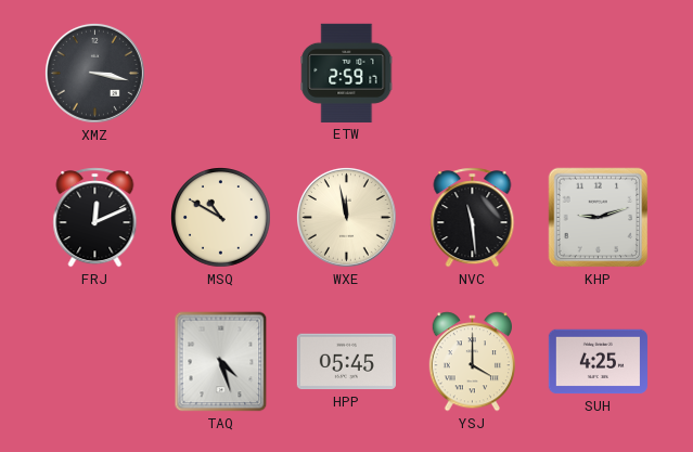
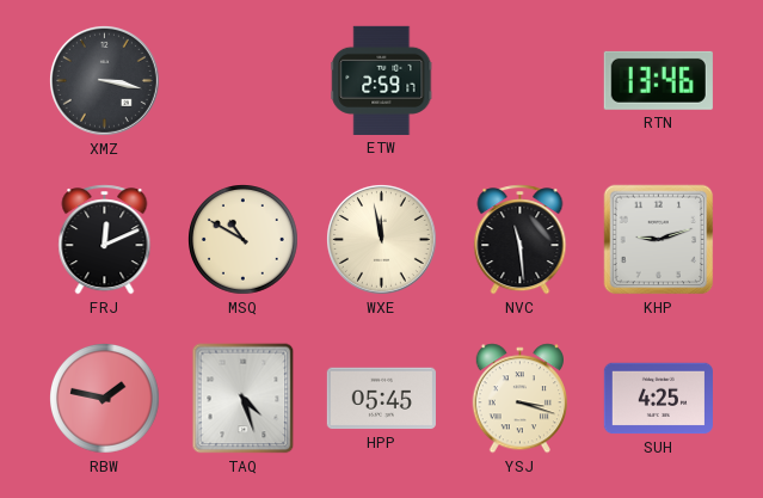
RTN: none -> 13:46
RBW: none -> 1:47
YSJ: 4:00 -> 3:18
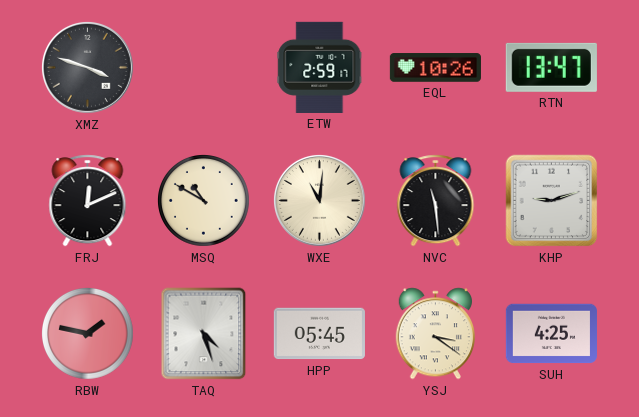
XMZ: 3:17 -> 3:48
EQL: none -> 10:26
RTN: 13:46 -> 13:47
WXE: 11:58 -> 11:01
YSJ: 3:18 -> 3:21
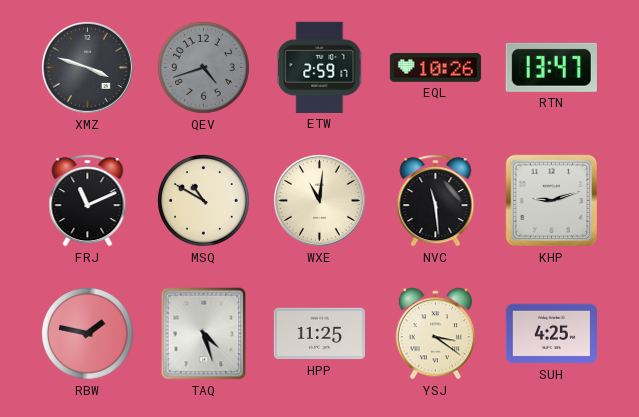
QEV: none -> 4:42
FRJ: 12:11 -> 11:11
HPP: 05:45 -> 11:25
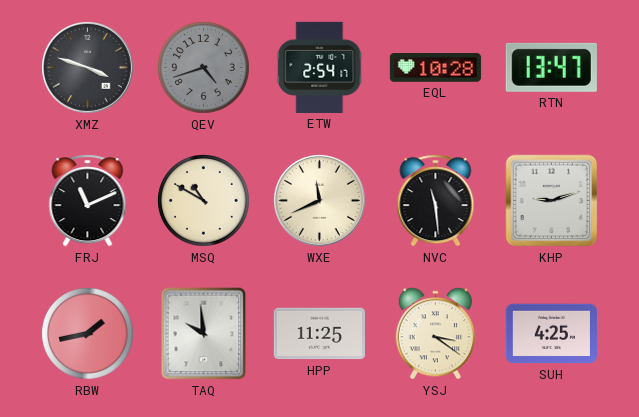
ETW: 2:59 -> 2:54
EQL: 10:26 -> 10:28
WXE: 11:01 -> 11:41
RBW: 1:47 -> 1:43
TAQ: 4:27 -> 9:59
